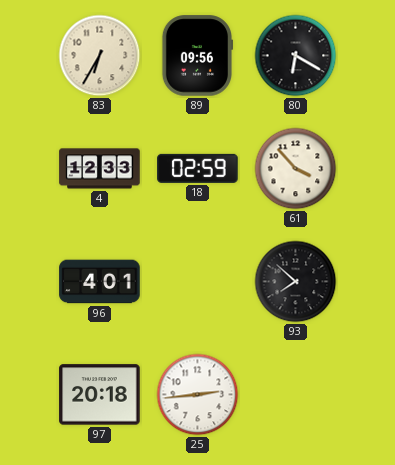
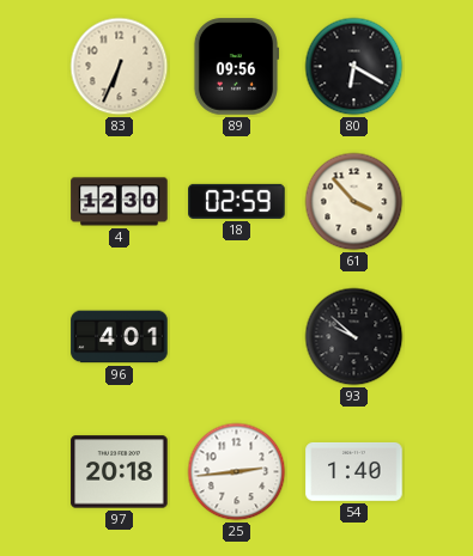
83: 6:35 -> 6:34
4: 12:33 -> 12:30
93: 7:52 -> 9:52
54: none -> 1:40
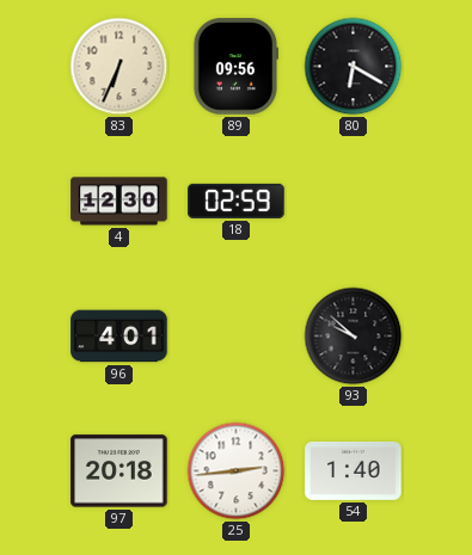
61: 3:53 -> none
